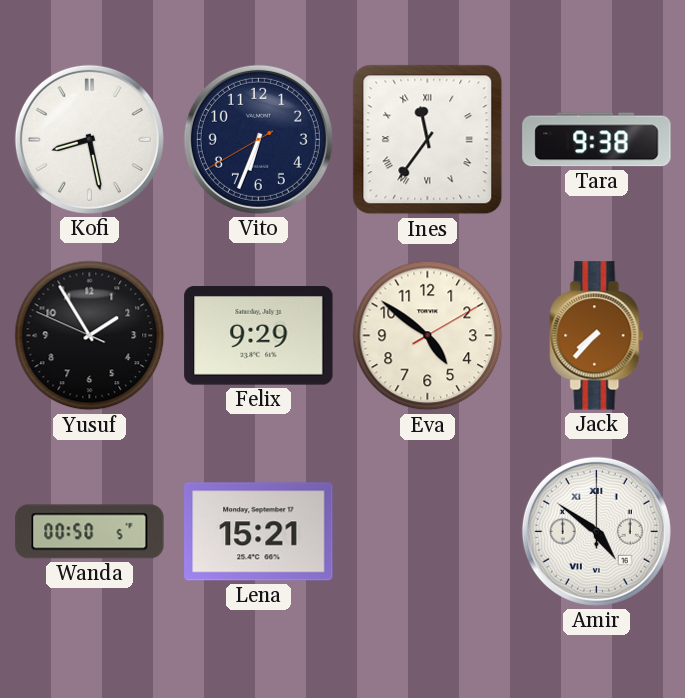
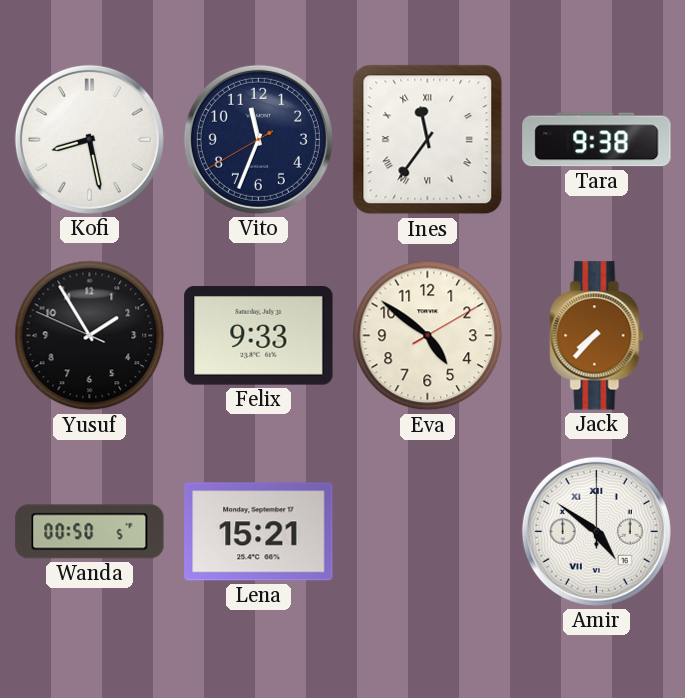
Vito: 6:33 -> 11:33
Felix: 9:29 -> 9:33
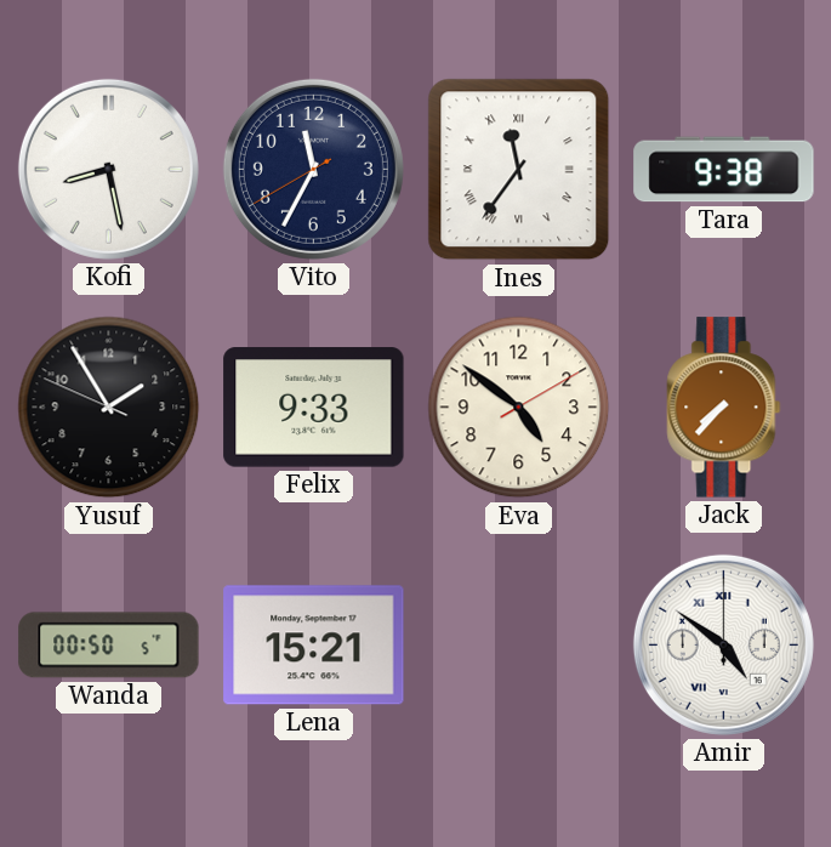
Vito: 11:33 -> 11:34
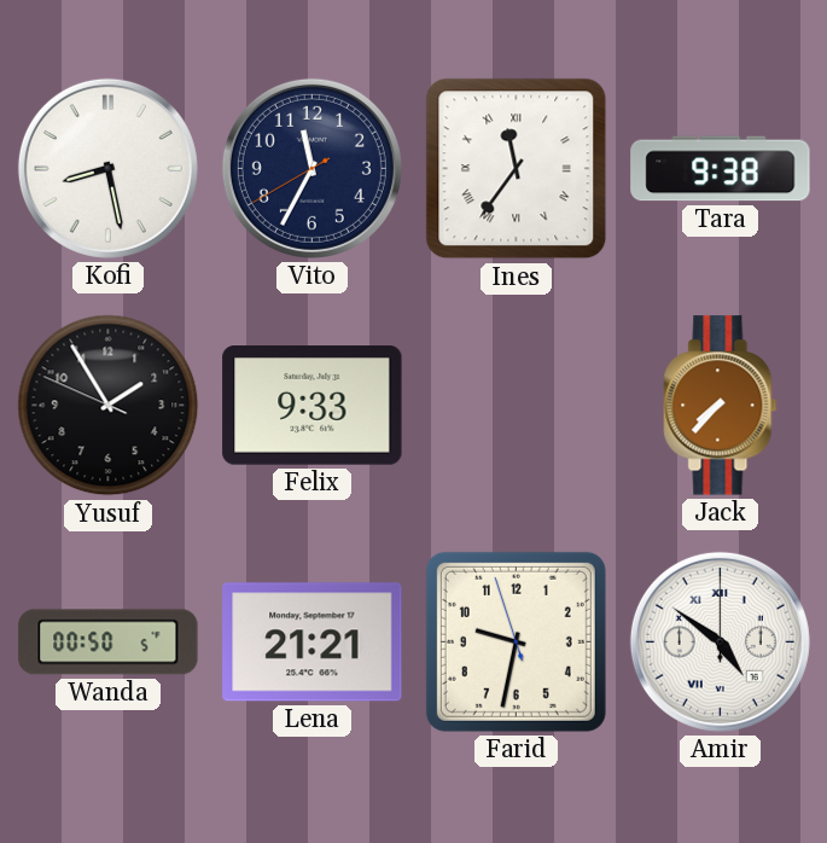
Eva: 4:51 -> none
Lena: 15:21 -> 21:21
Farid: none -> 9:31
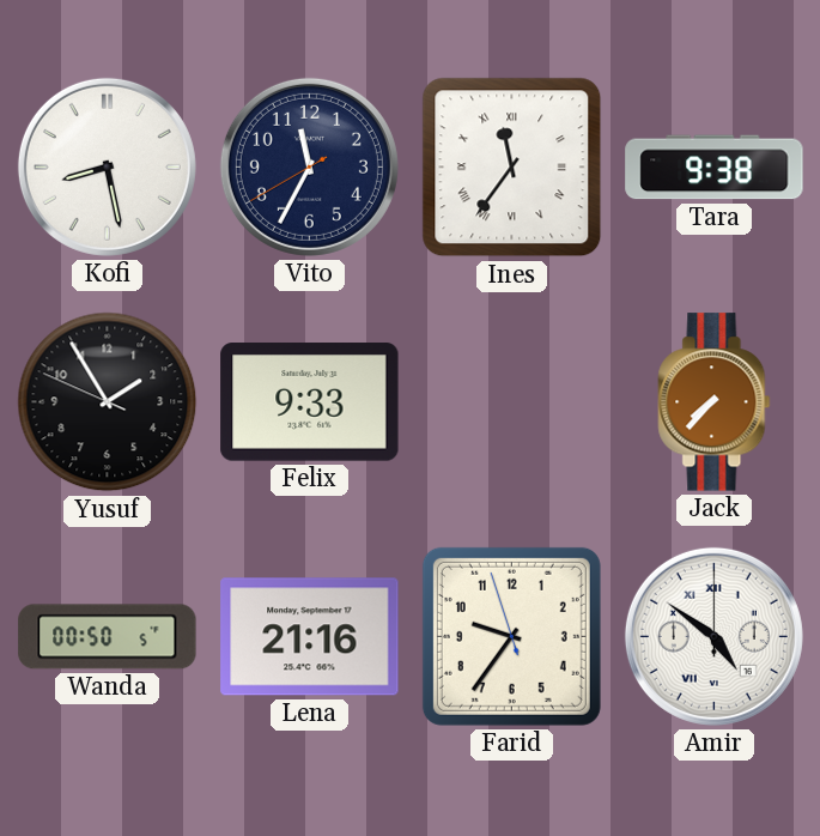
Lena: 21:21 -> 21:16
Farid: 9:31 -> 9:35
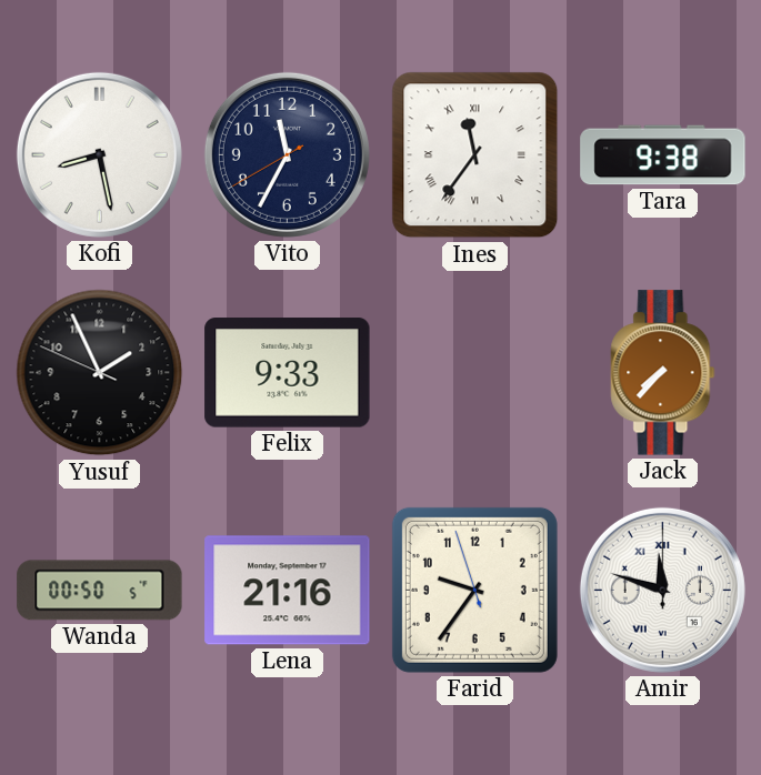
Yusuf: 1:54 -> 1:55
Amir: 4:51 -> 11:48
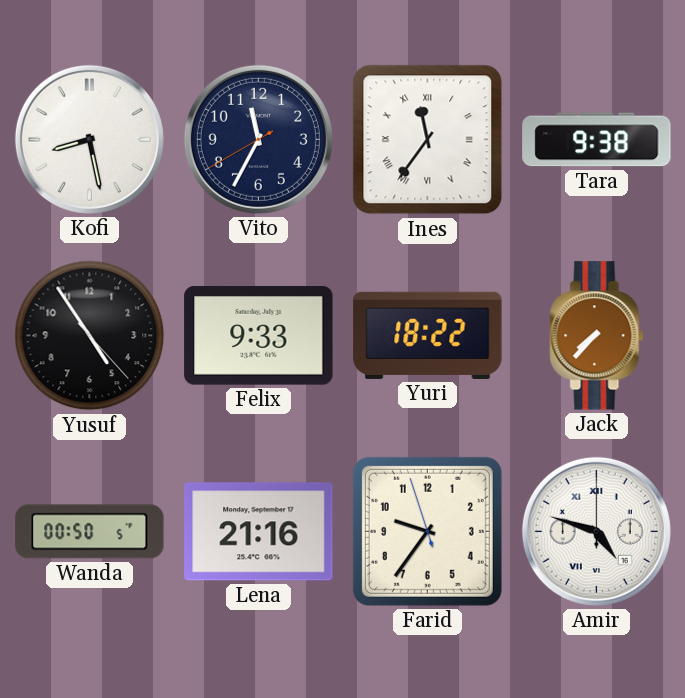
Yusuf: 1:55 -> 4:54
Yuri: none -> 18:22
Amir: 11:48 -> 4:48
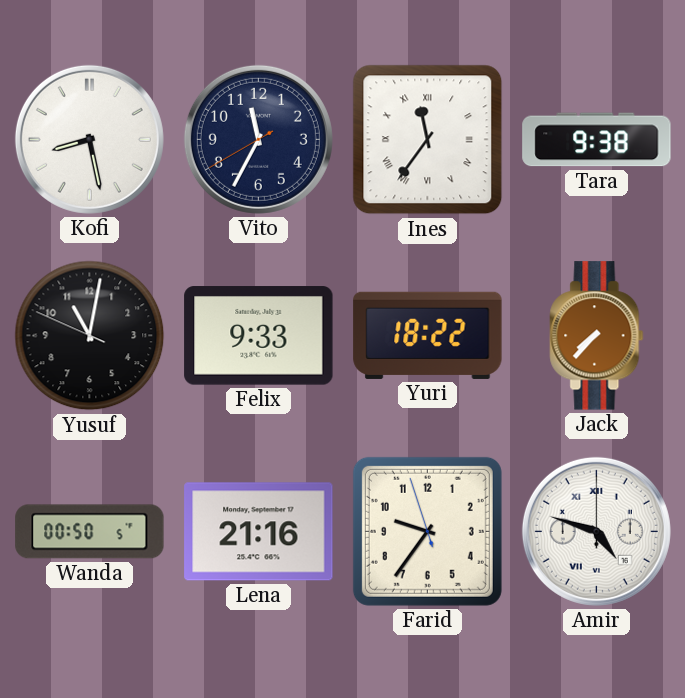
Yusuf: 4:54 -> 11:01
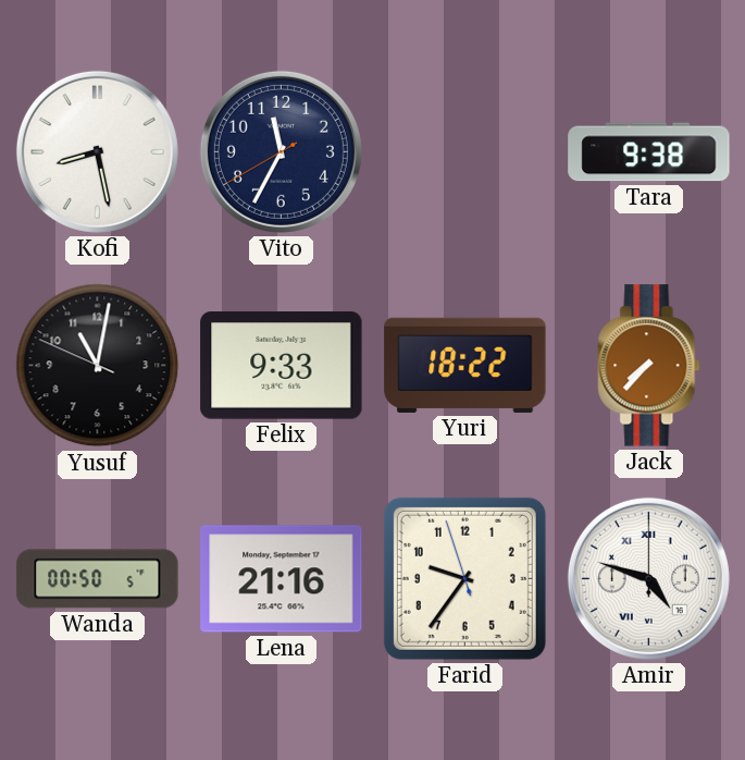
Ines: 11:36 -> none
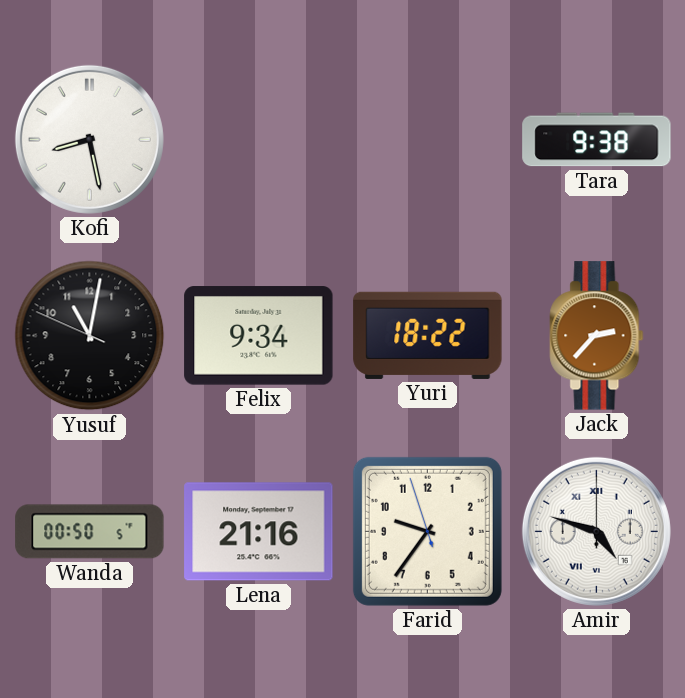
Vito: 11:34 -> none
Felix: 9:33 -> 9:34
Jack: 7:37 -> 2:37
